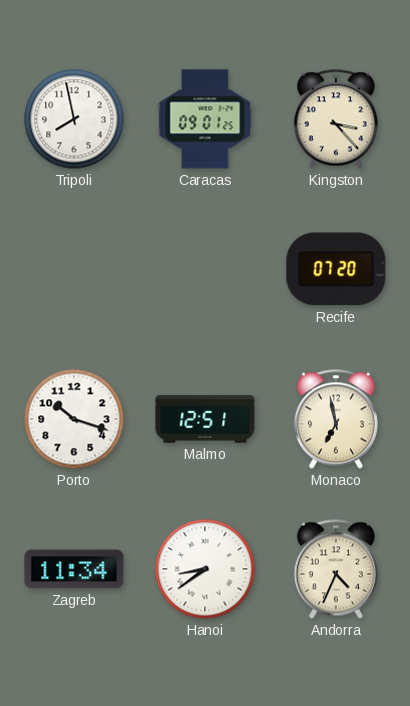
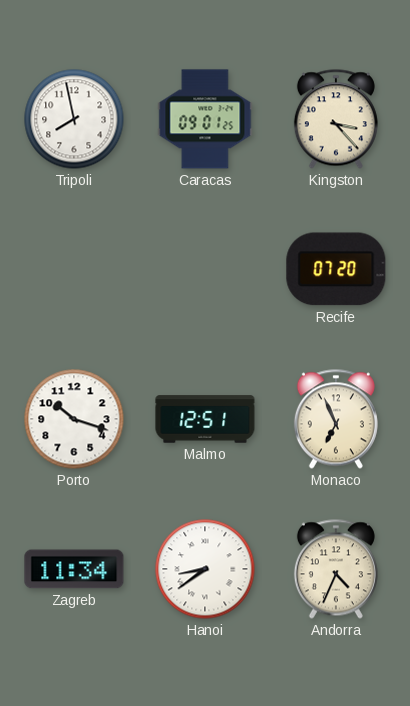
Monaco: 6:58 -> 6:56
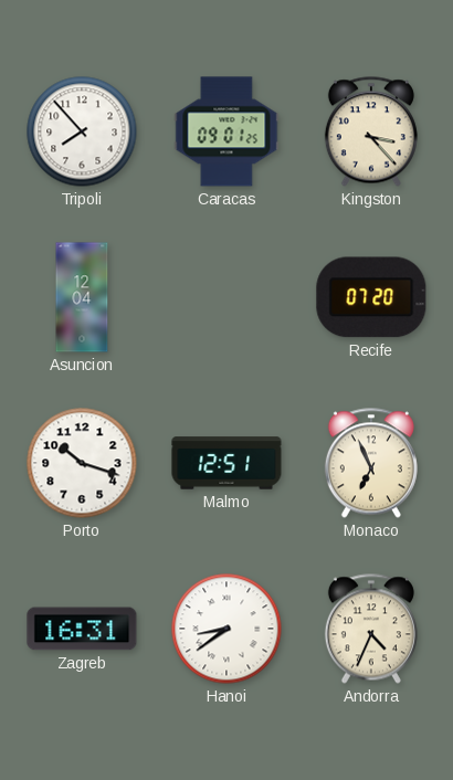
Tripoli: 7:58 -> 7:53
Asuncion: none -> 12:04
Zagreb: 11:34 -> 16:31
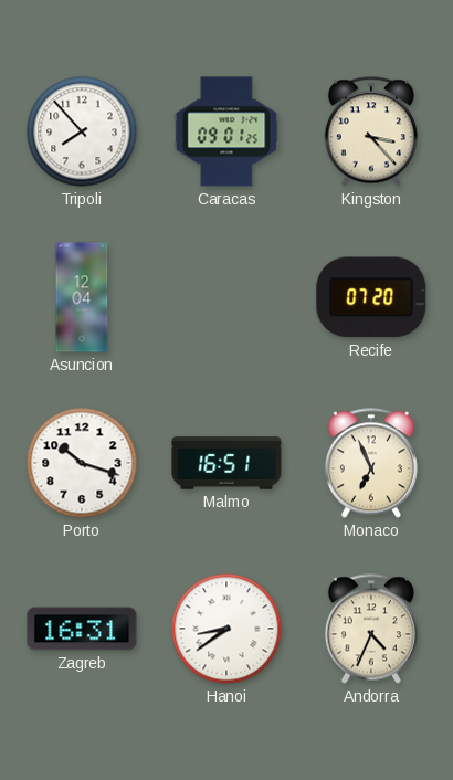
Malmo: 12:51 -> 16:51
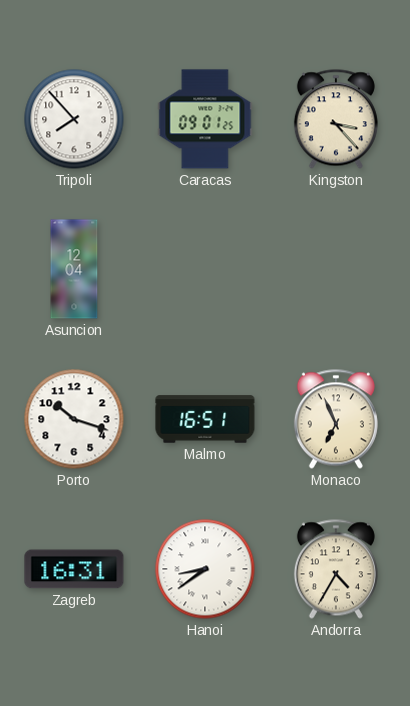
Recife: 07:20 -> none
Andorra: 4:34 -> 4:35
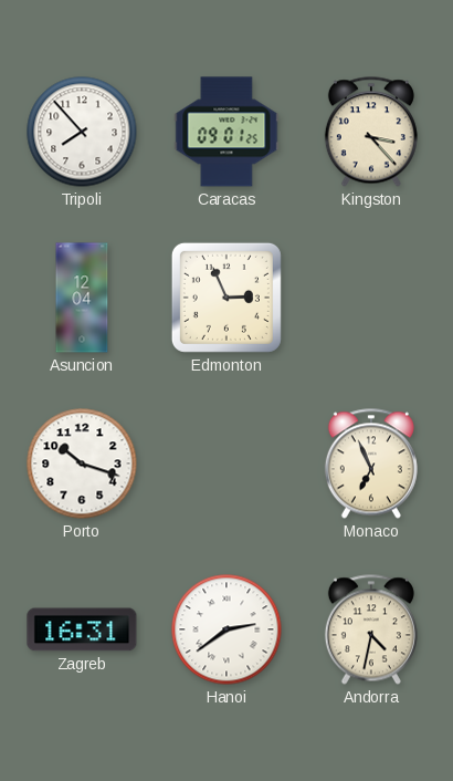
Edmonton: none -> 2:56
Malmo: 16:51 -> none
Hanoi: 8:39 -> 2:39
Andorra: 4:35 -> 4:32
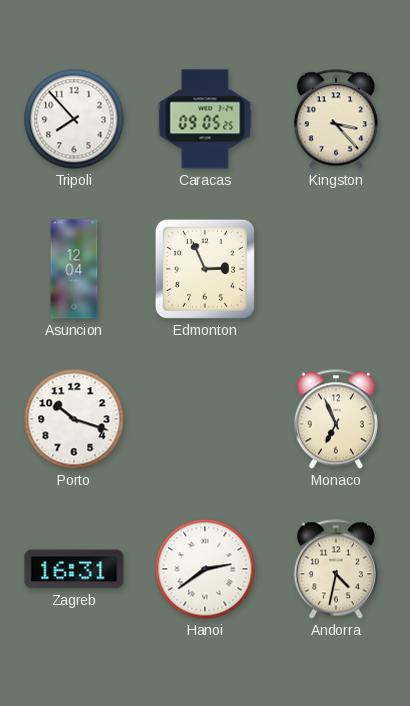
Caracas: 09:01 -> 09:05
